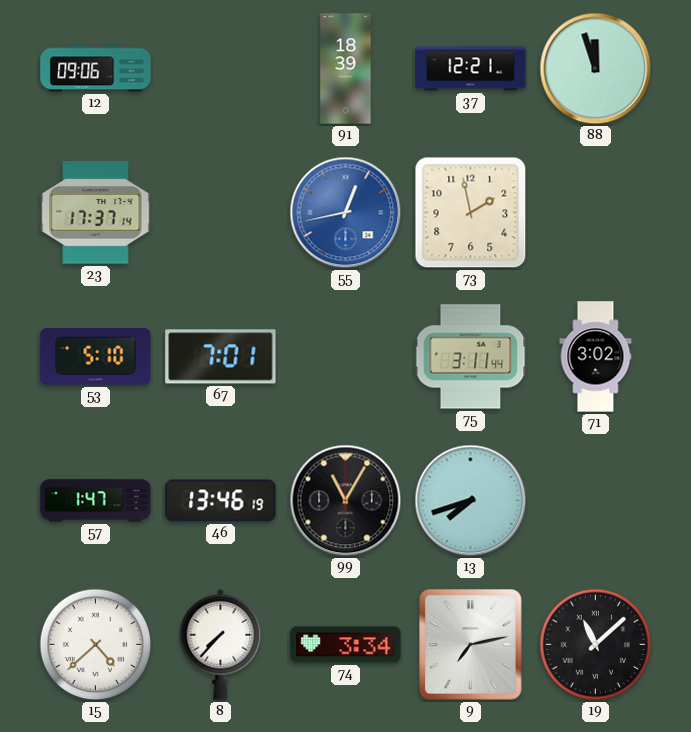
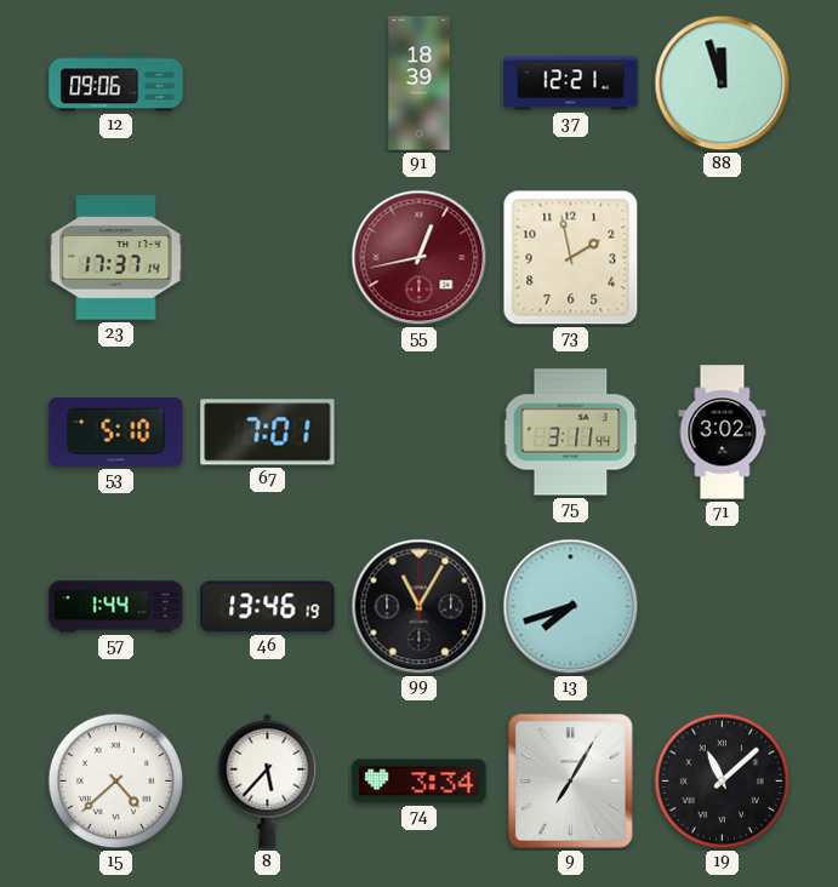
55 dial: blue -> burgundy
57: 1:47 -> 1:44
8: 7:37 -> 5:37
9: 7:13 -> 7:05
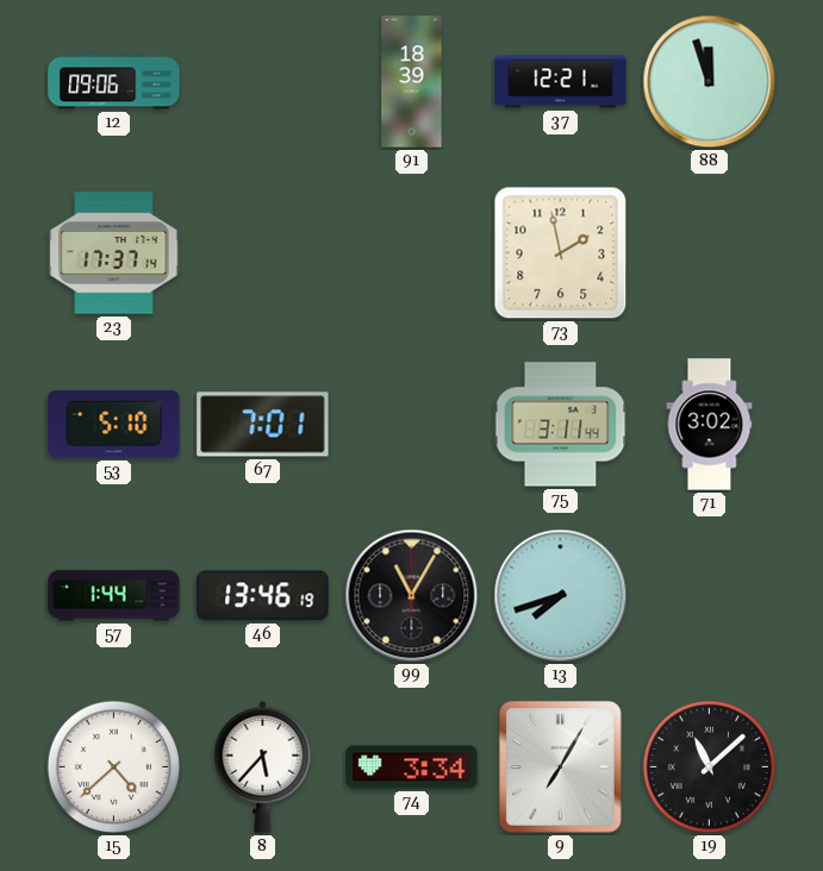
55: 12:43 -> none
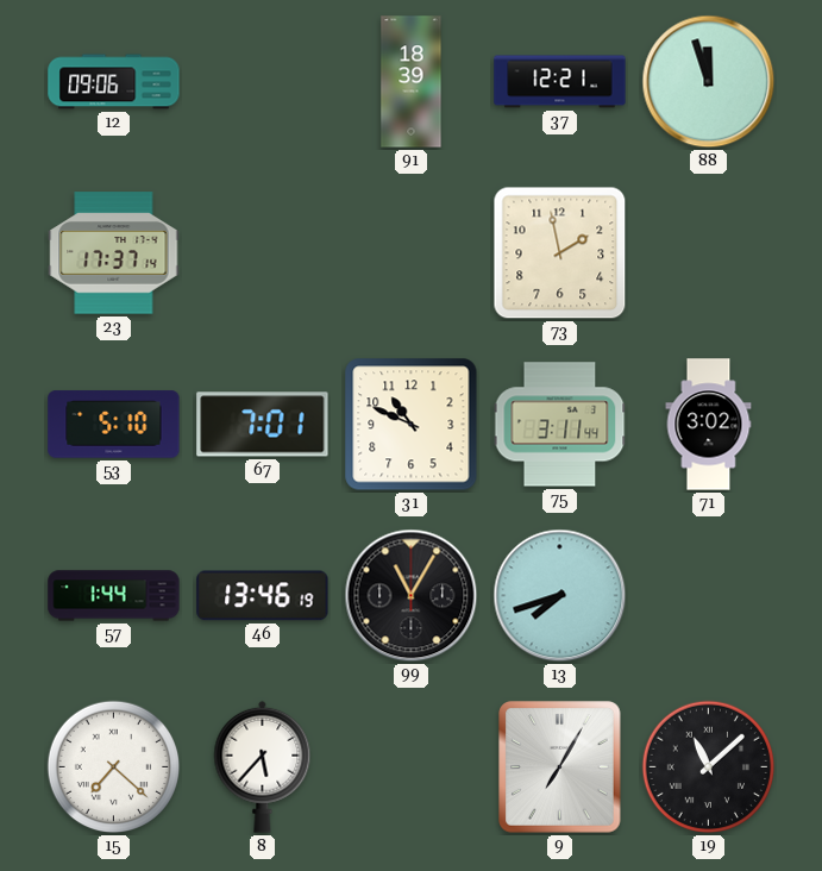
31: none -> 10:49
15: 4:38 -> 7:22
74: 3:34 -> none
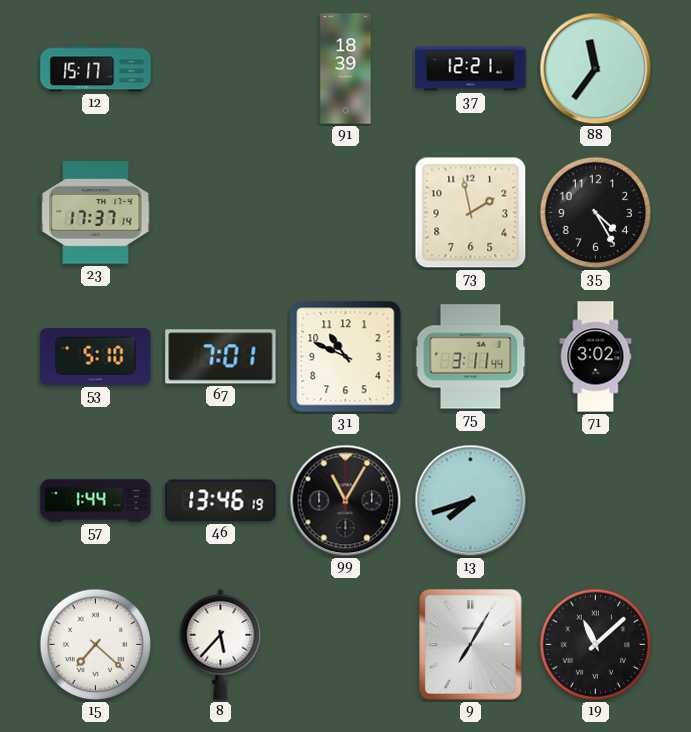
12: 09:06 -> 15:17
88: 11:57 -> 11:36
35: none -> 4:25
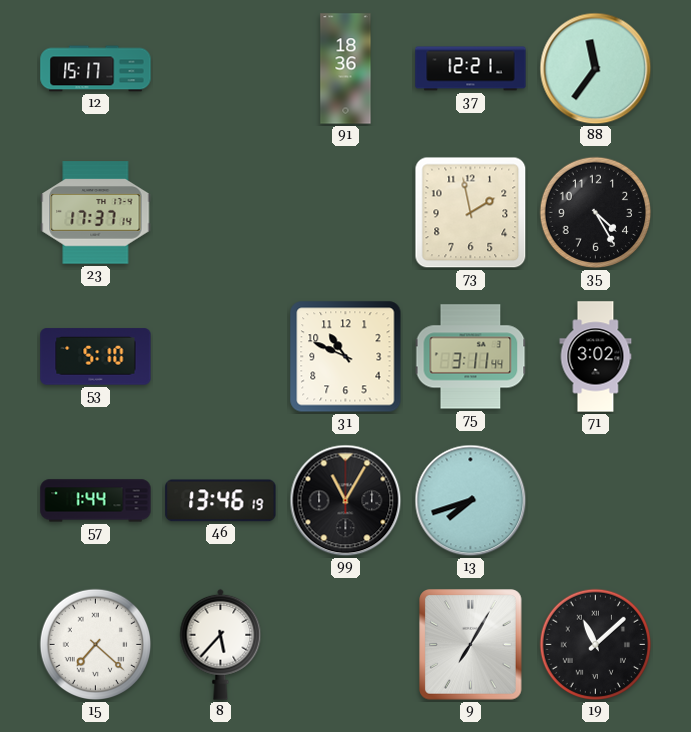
91: 18:39 -> 18:36
67: 7:01 -> none
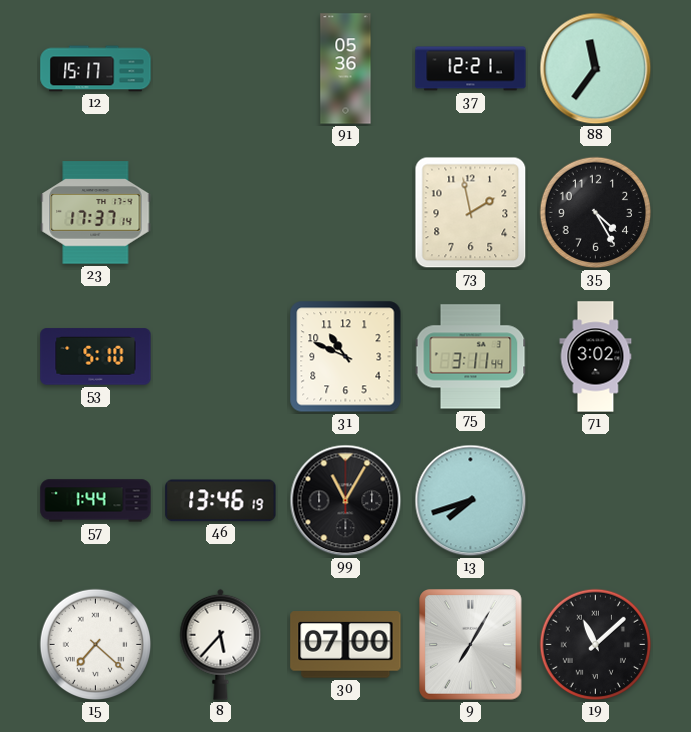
91: 18:36 -> 05:36
30: none -> 07:00
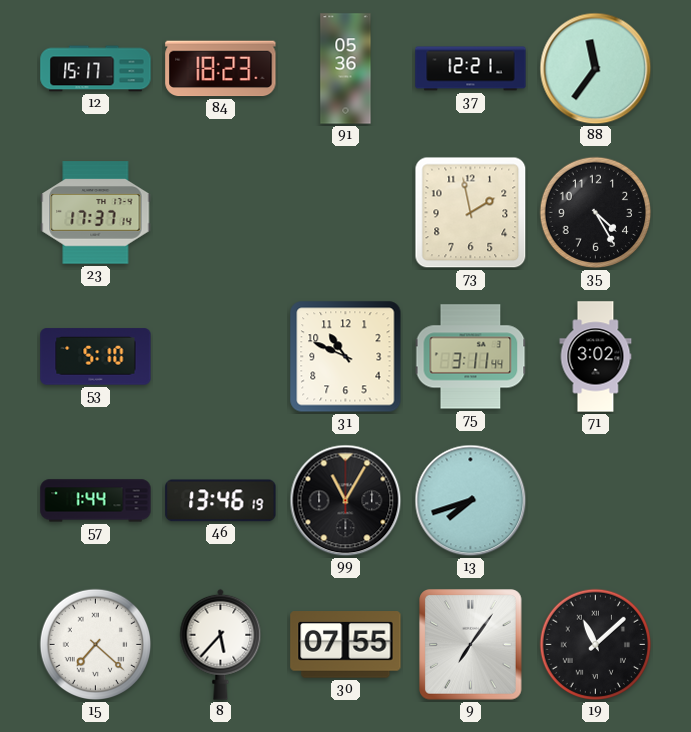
84: none -> 18:23
30: 07:00 -> 07:55
9: 7:05 -> 7:06
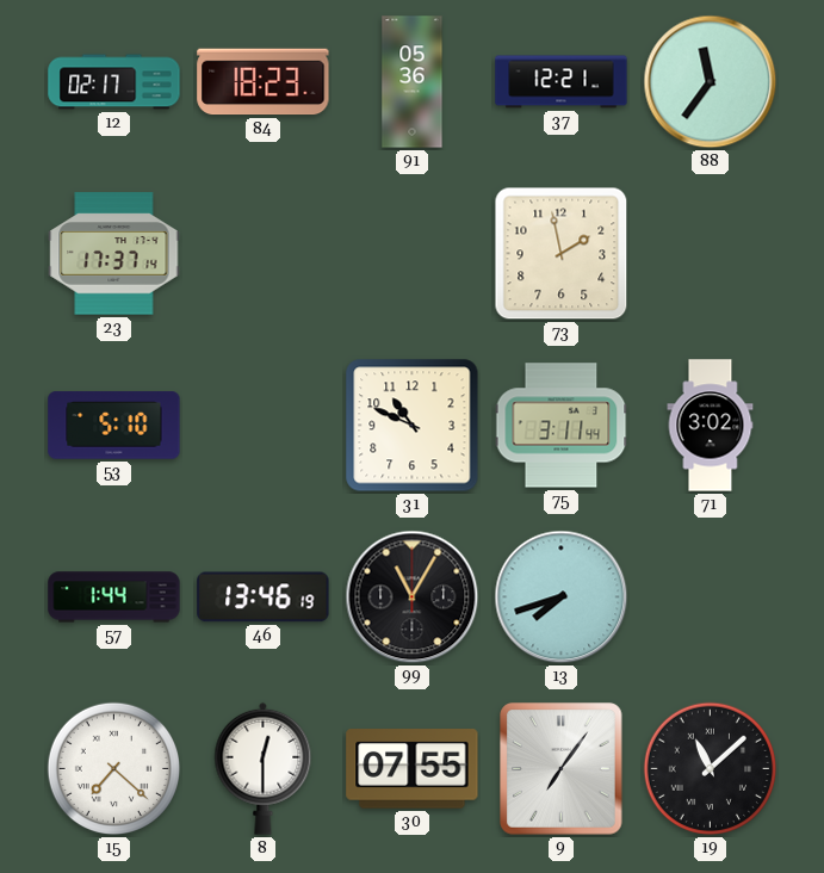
12: 15:17 -> 02:17
35: 4:25 -> none
8: 5:37 -> 12:30
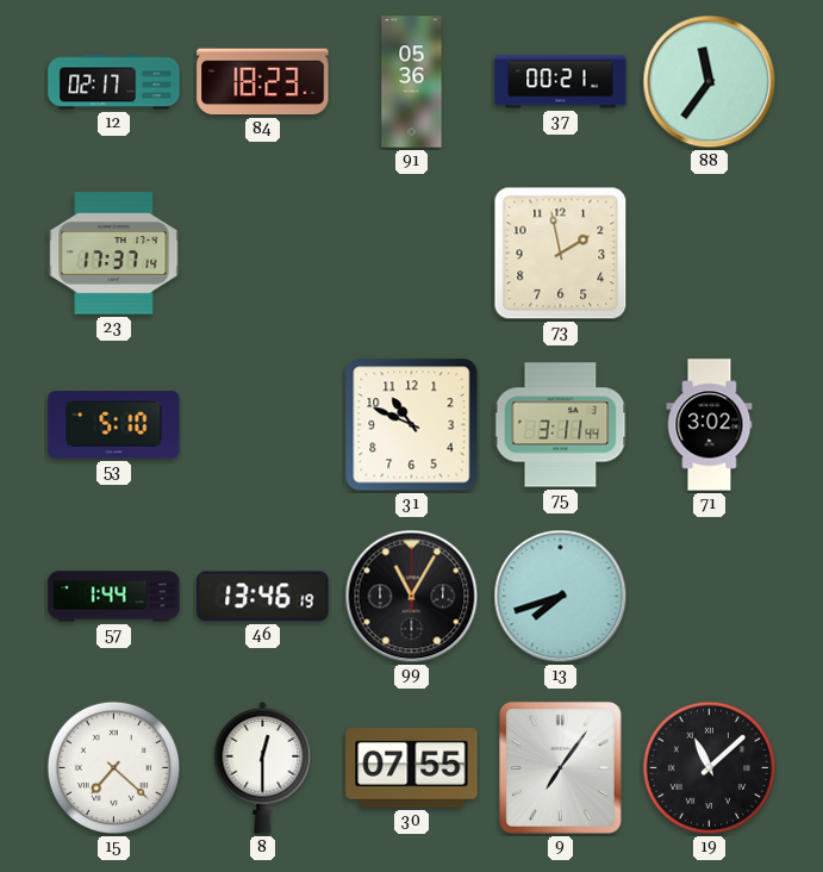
37: 12:21 -> 00:21
